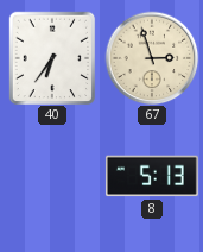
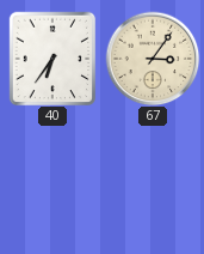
67: 2:57 -> 3:06
8: 5:13 -> none
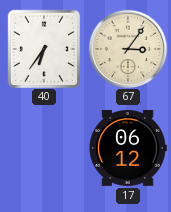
17: none -> 06:12
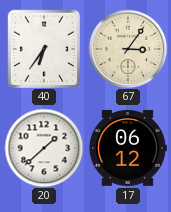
20: none -> 1:38
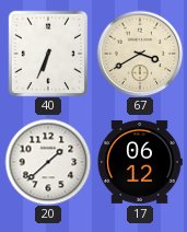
40: 6:36 -> 6:34
67: 3:06 -> 3:40
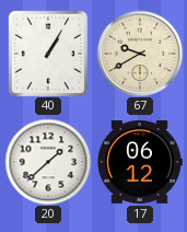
40: 6:34 -> 1:05
67: 3:40 -> 9:40
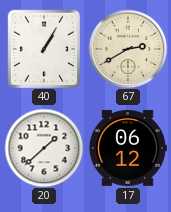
67: 9:40 -> 2:40
